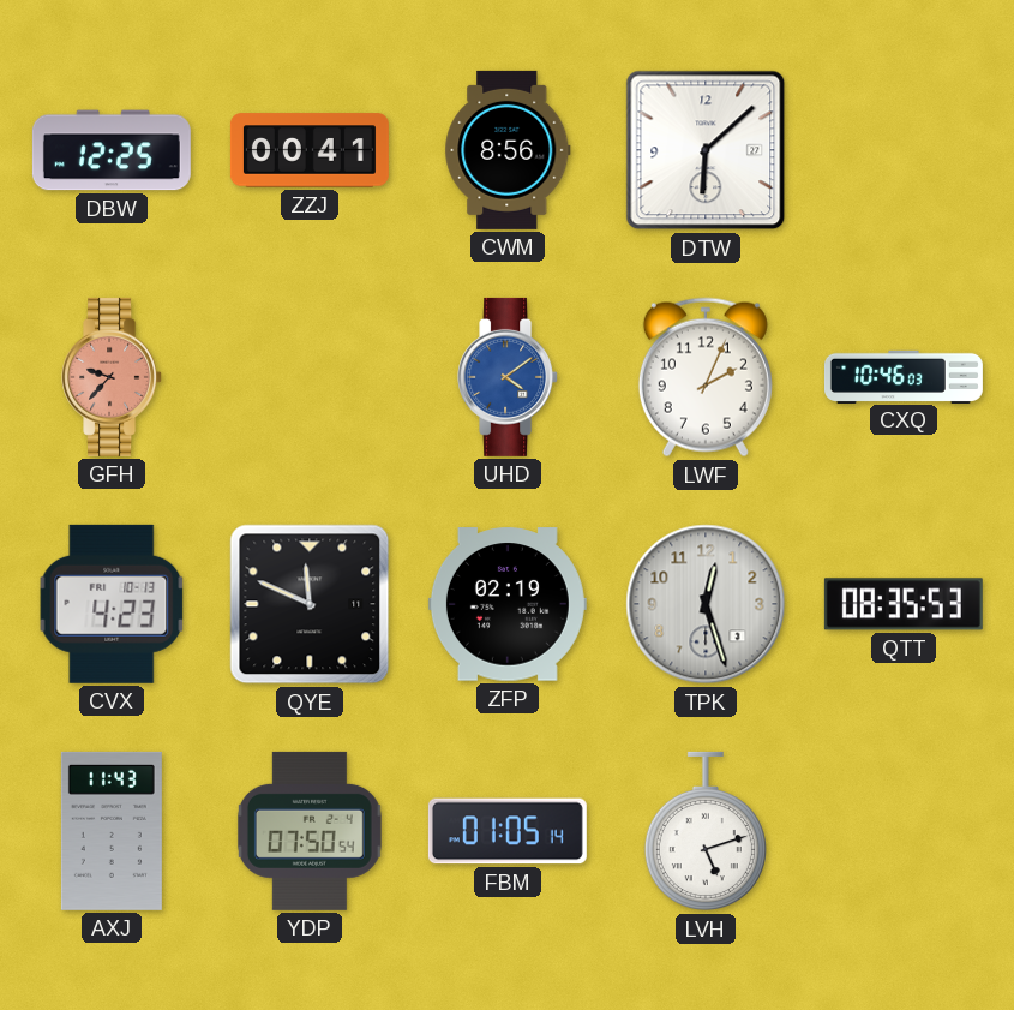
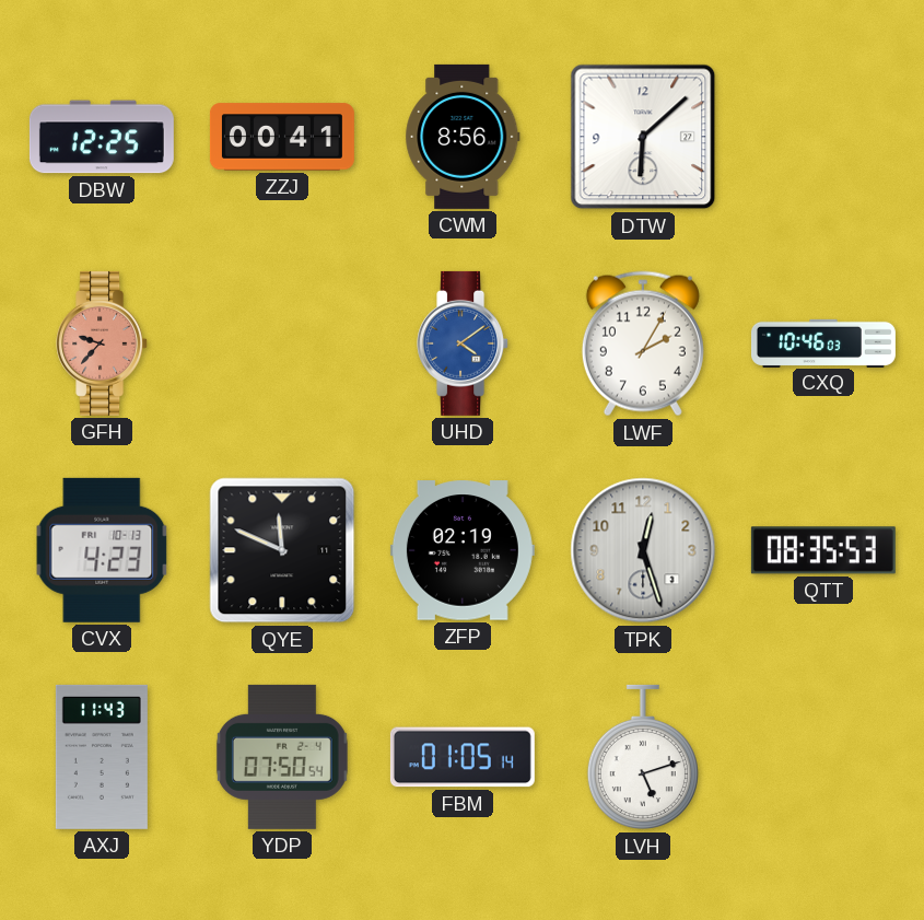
LWF: 2:04 -> 2:05
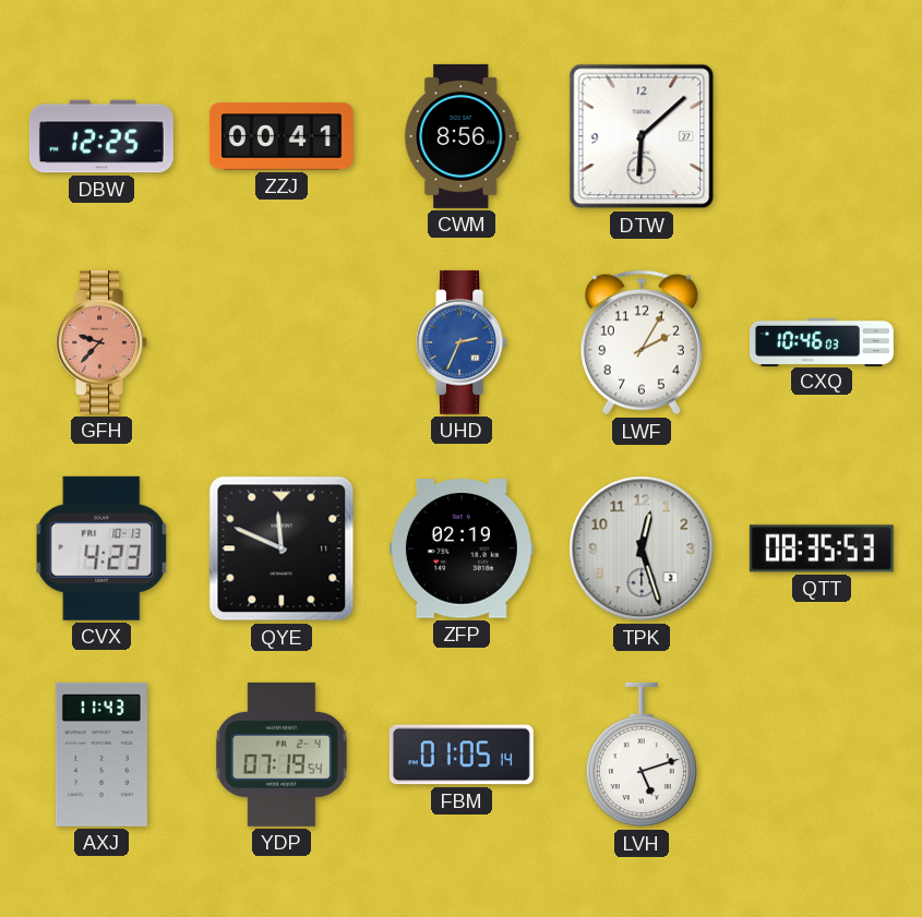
UHD: 4:09 -> 2:34
YDP: 07:50 -> 07:19
